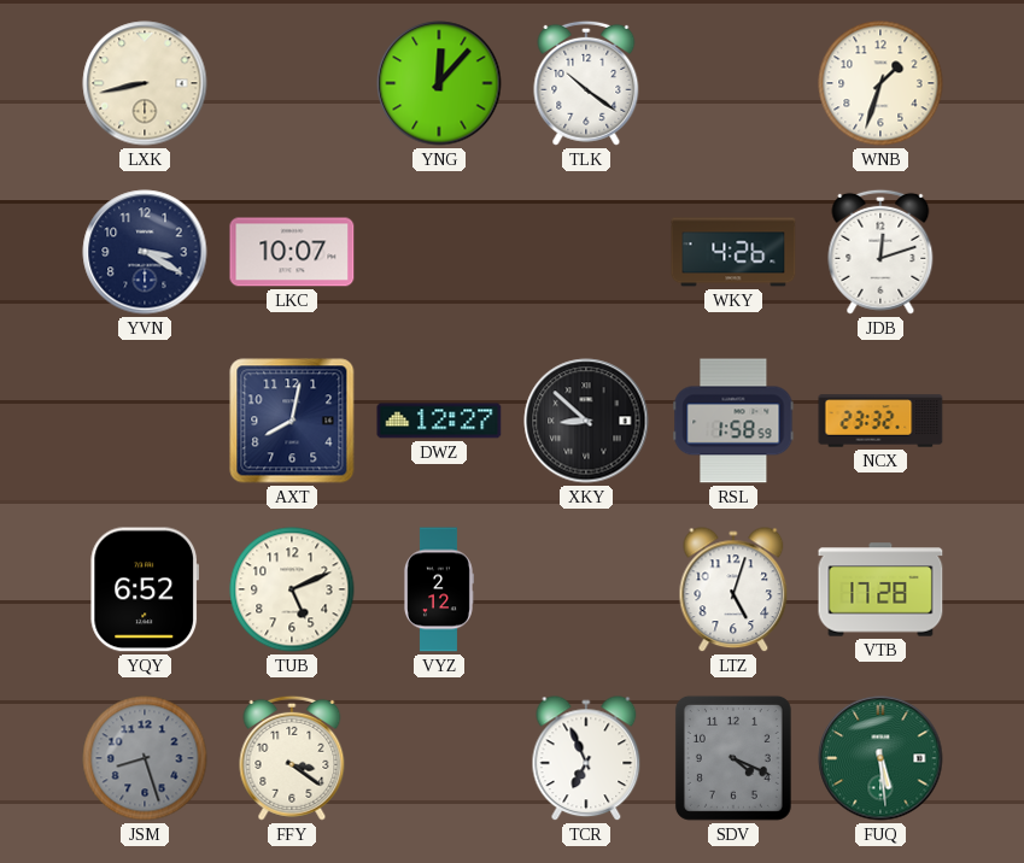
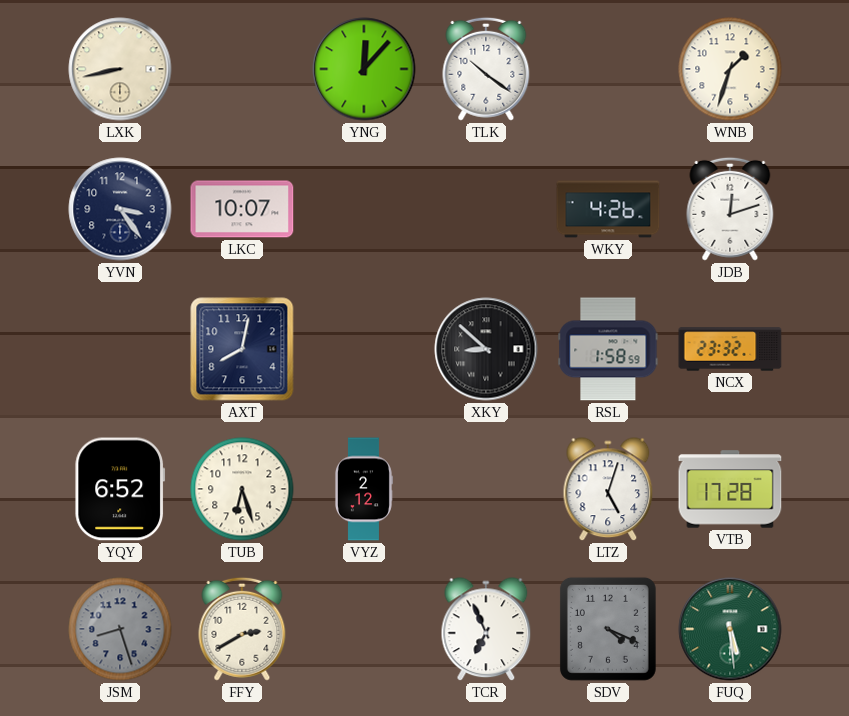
YVN: 3:20 -> 3:24
DWZ: 12:27 -> none
TUB: 5:11 -> 6:27
FFY: 3:21 -> 2:40
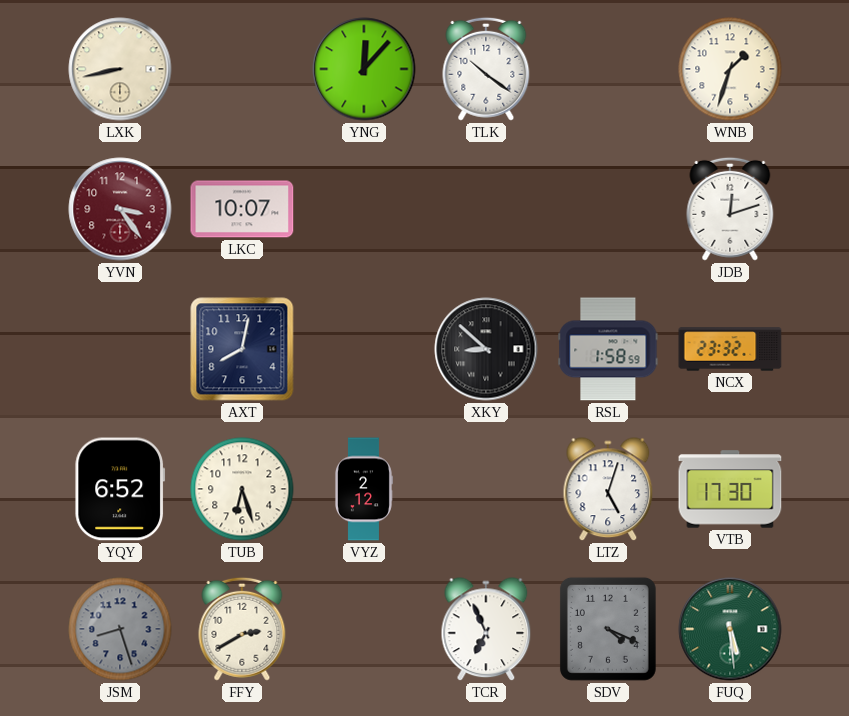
YVN dial: navy -> burgundy
WKY: 4:26 -> none
VTB: 17:28 -> 17:30
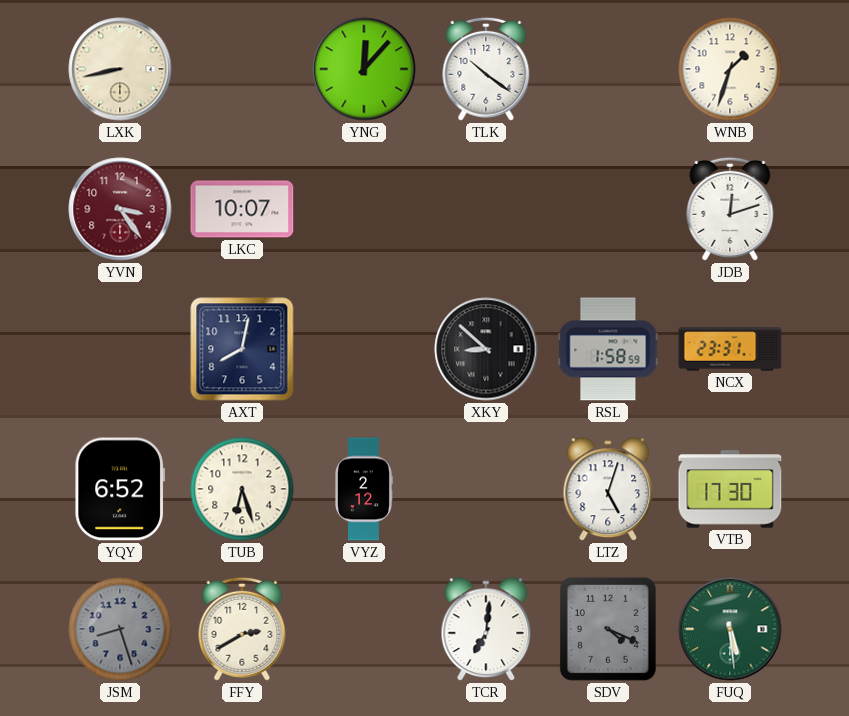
NCX: 23:32 -> 23:31
TCR: 6:56 -> 7:01
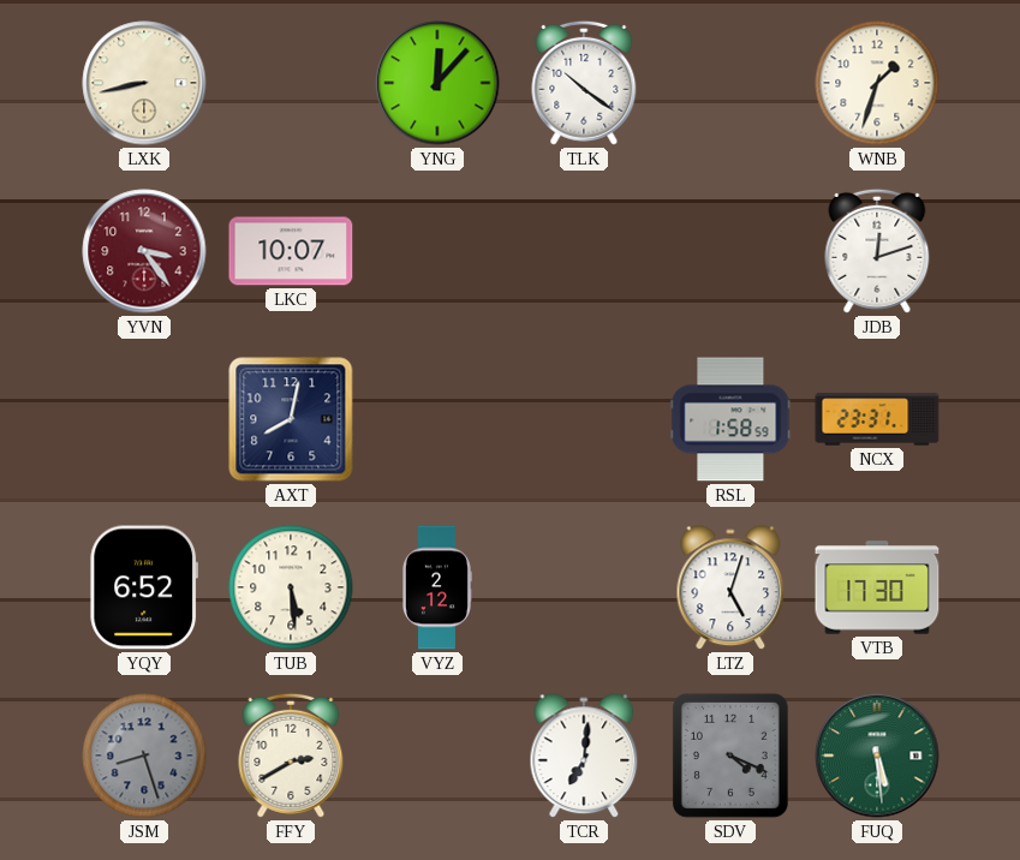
XKY: 8:52 -> none
TUB: 6:27 -> 5:29
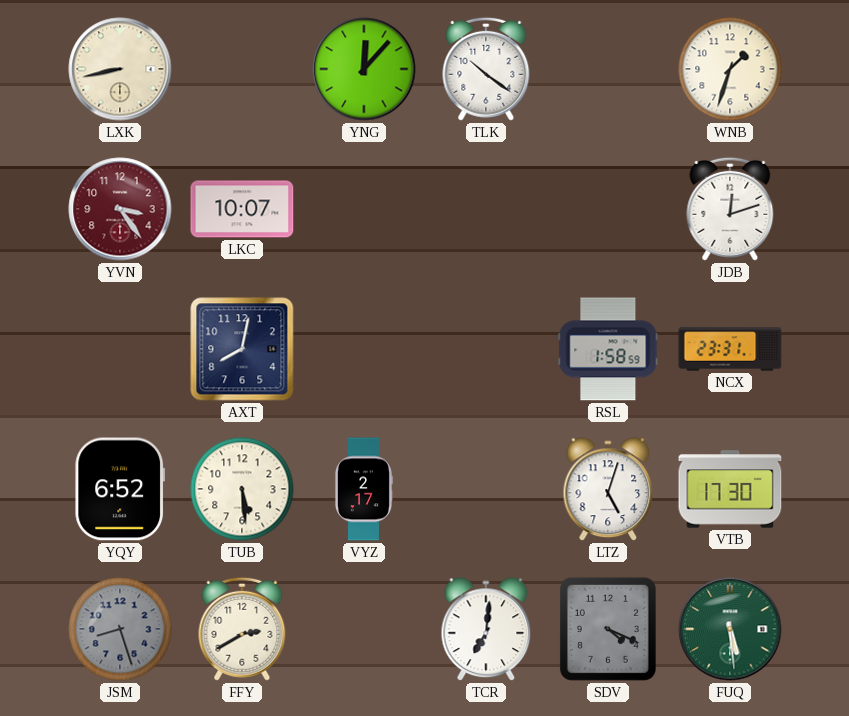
VYZ: 2:12 -> 2:17
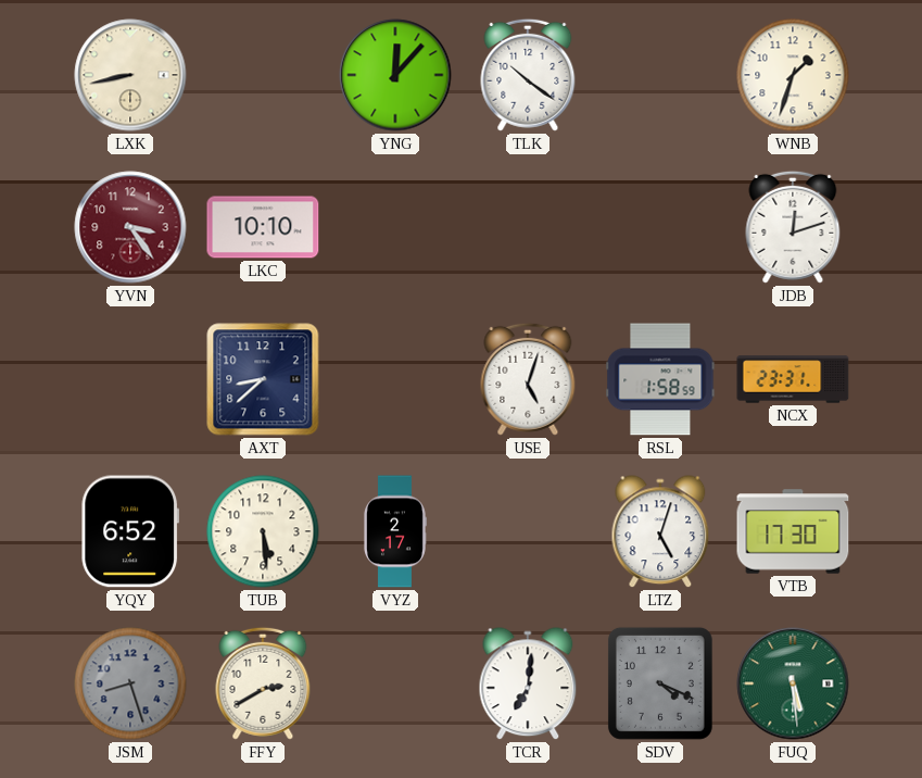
LKC: 10:07 -> 10:10
AXT: 8:02 -> 8:38
USE: none -> 5:03
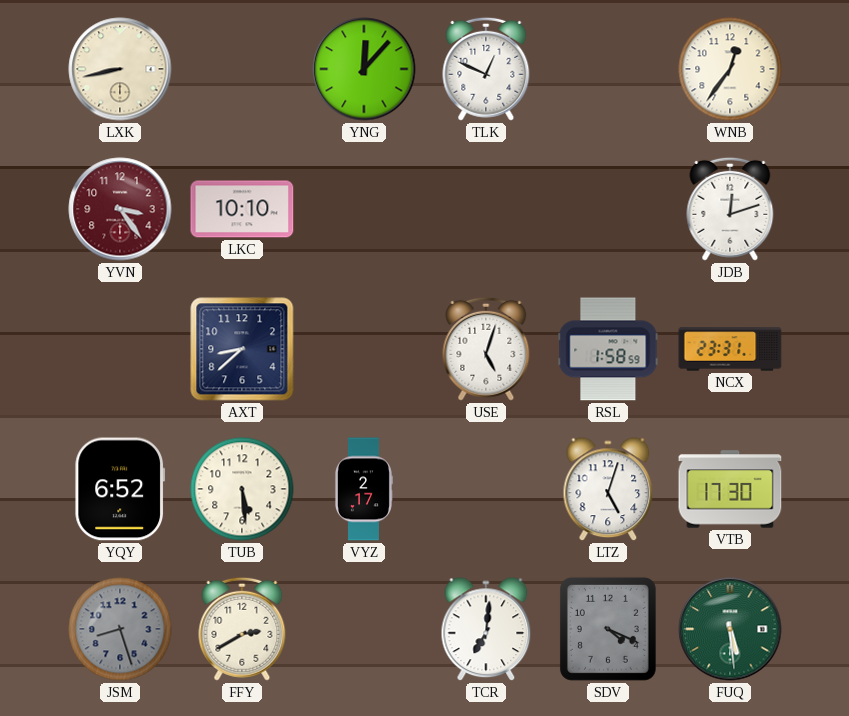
TLK: 10:21 -> 12:49
WNB: 1:33 -> 12:36
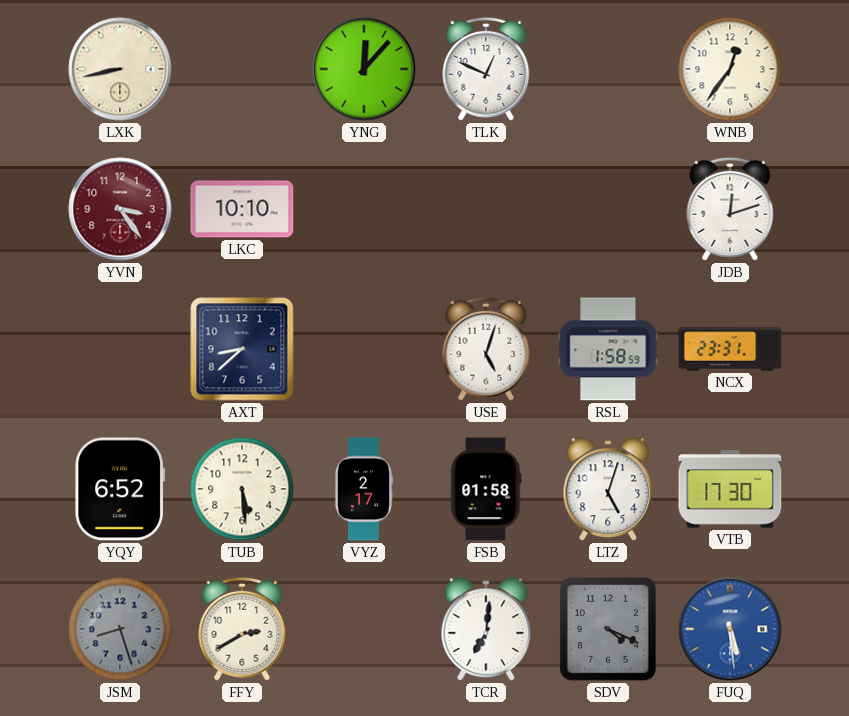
FSB: none -> 01:58
FUQ dial: green -> blue
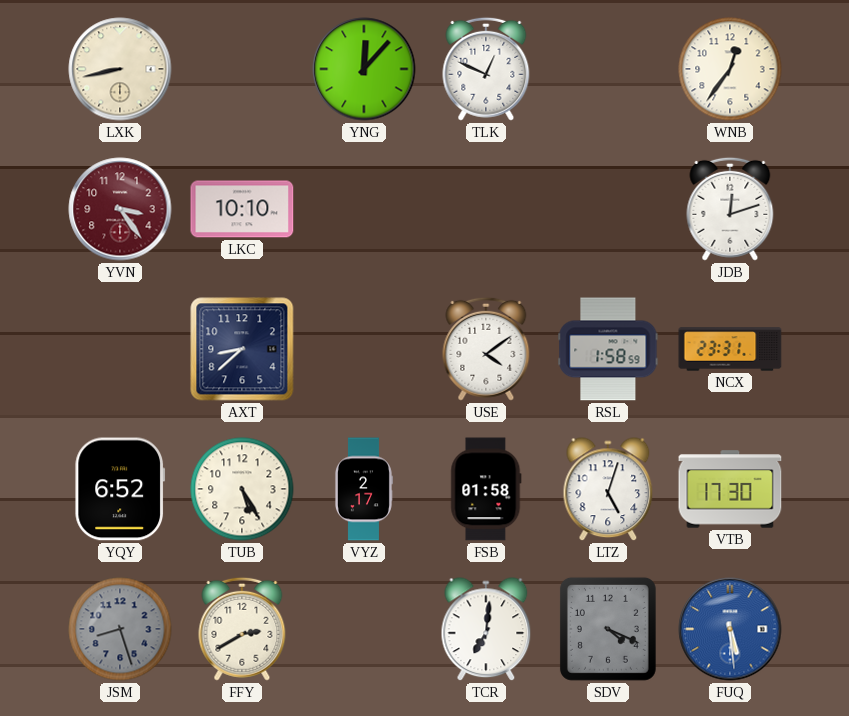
USE: 5:03 -> 4:09
TUB: 5:29 -> 5:25
